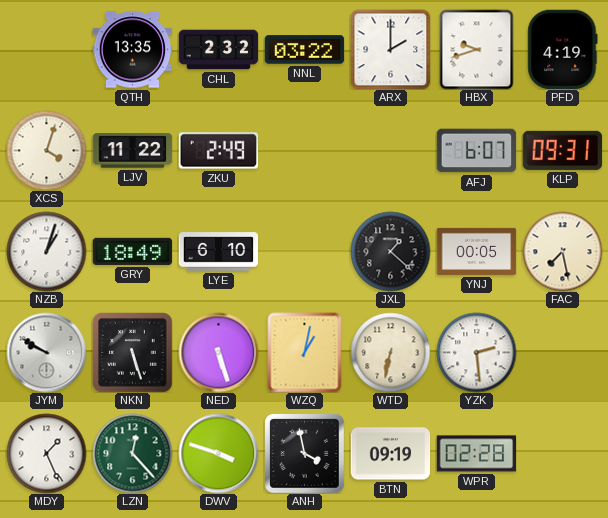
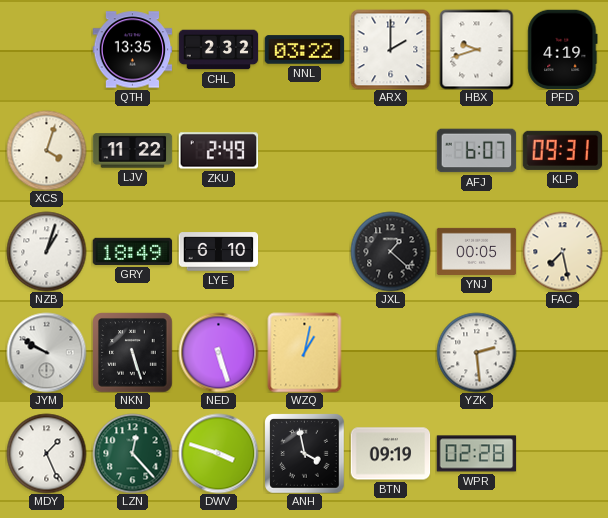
WTD: 6:32 -> none
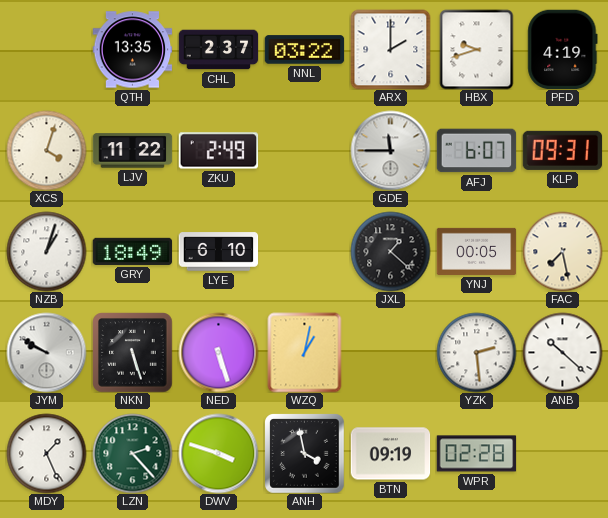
CHL: 2:32 -> 2:37
GDE: none -> 11:45
ANB: none -> 10:22
LZN: 12:23 -> 2:23
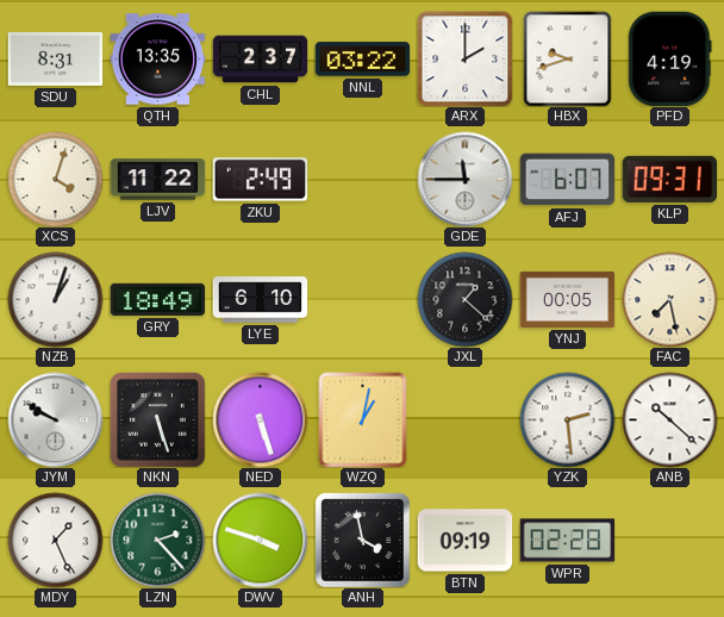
SDU: none -> 8:31
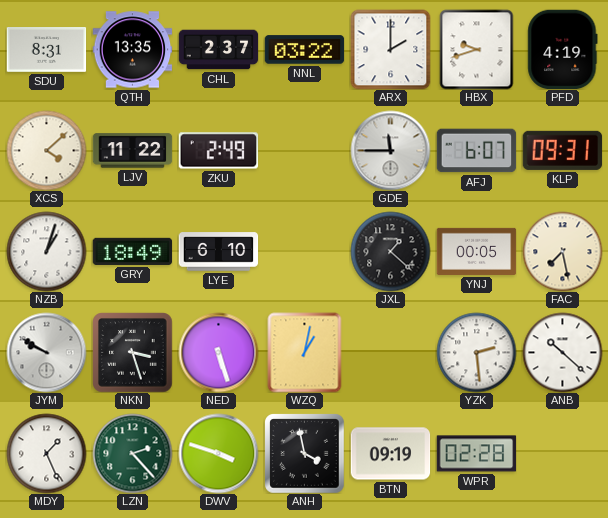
XCS: 4:03 -> 4:08
NKN: 5:27 -> 3:27
